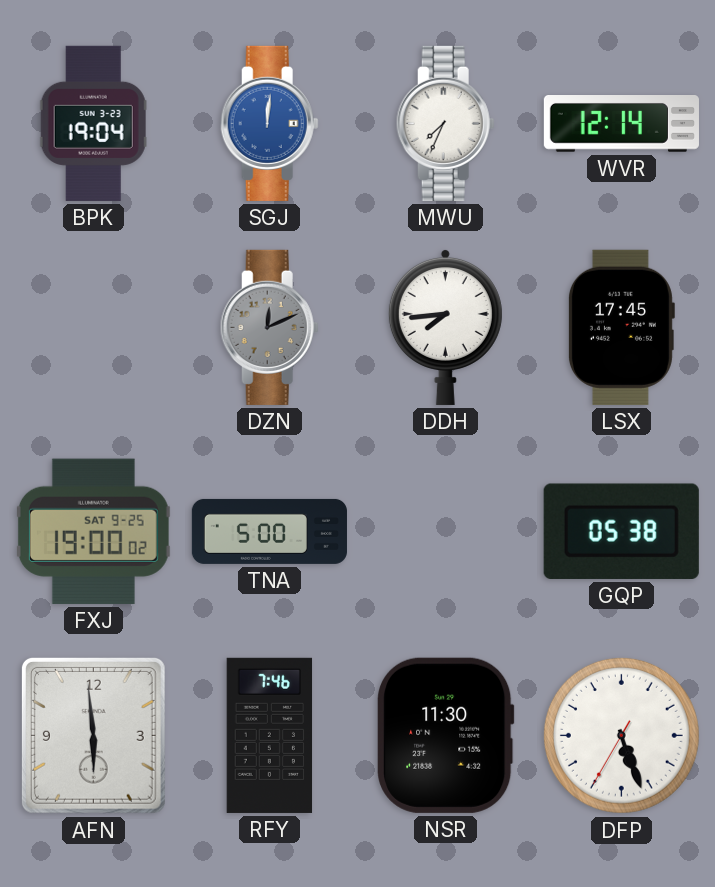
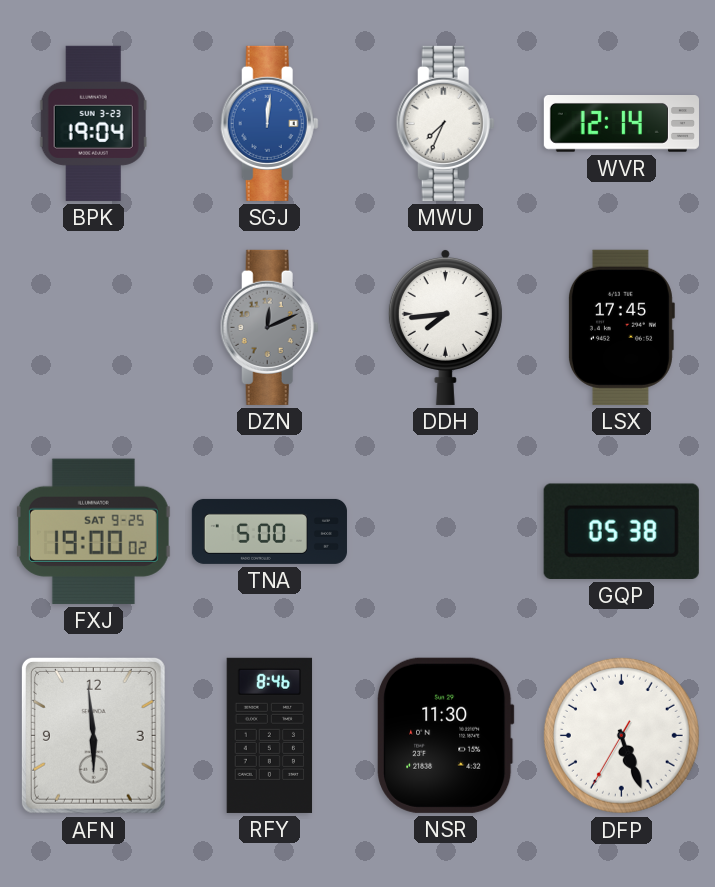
RFY: 7:46 -> 8:46
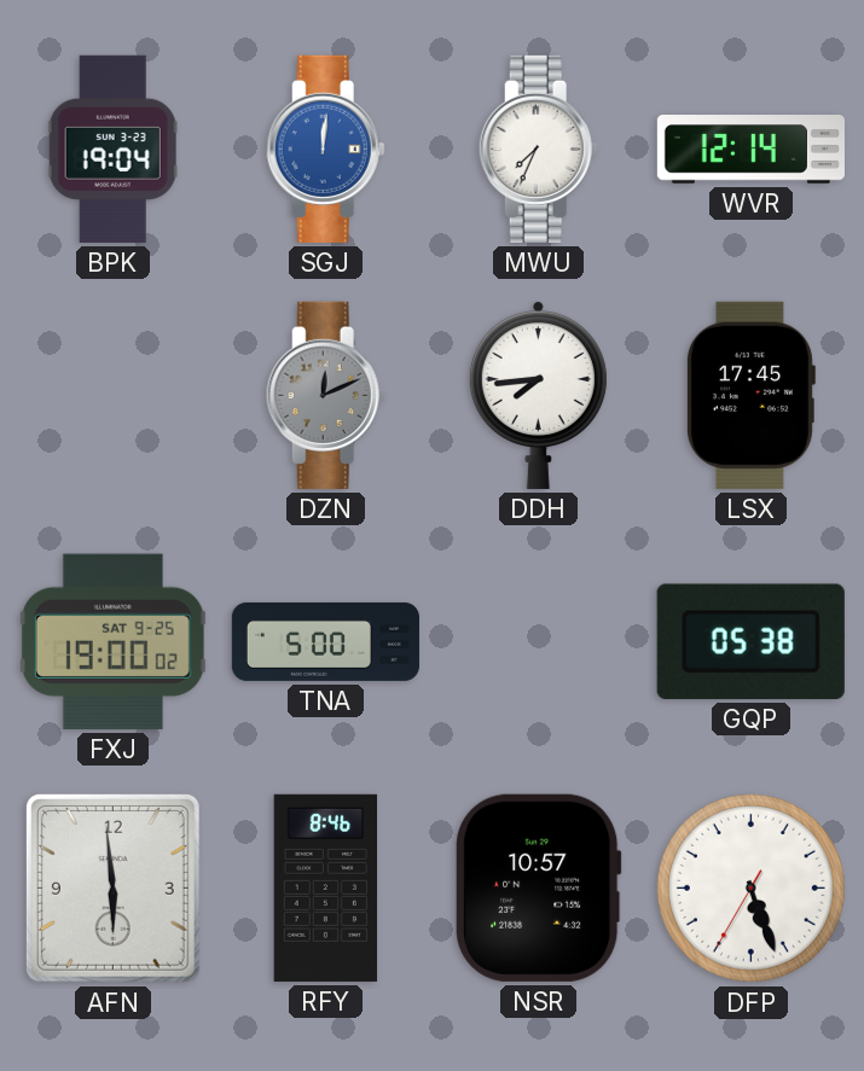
NSR: 11:30 -> 10:57
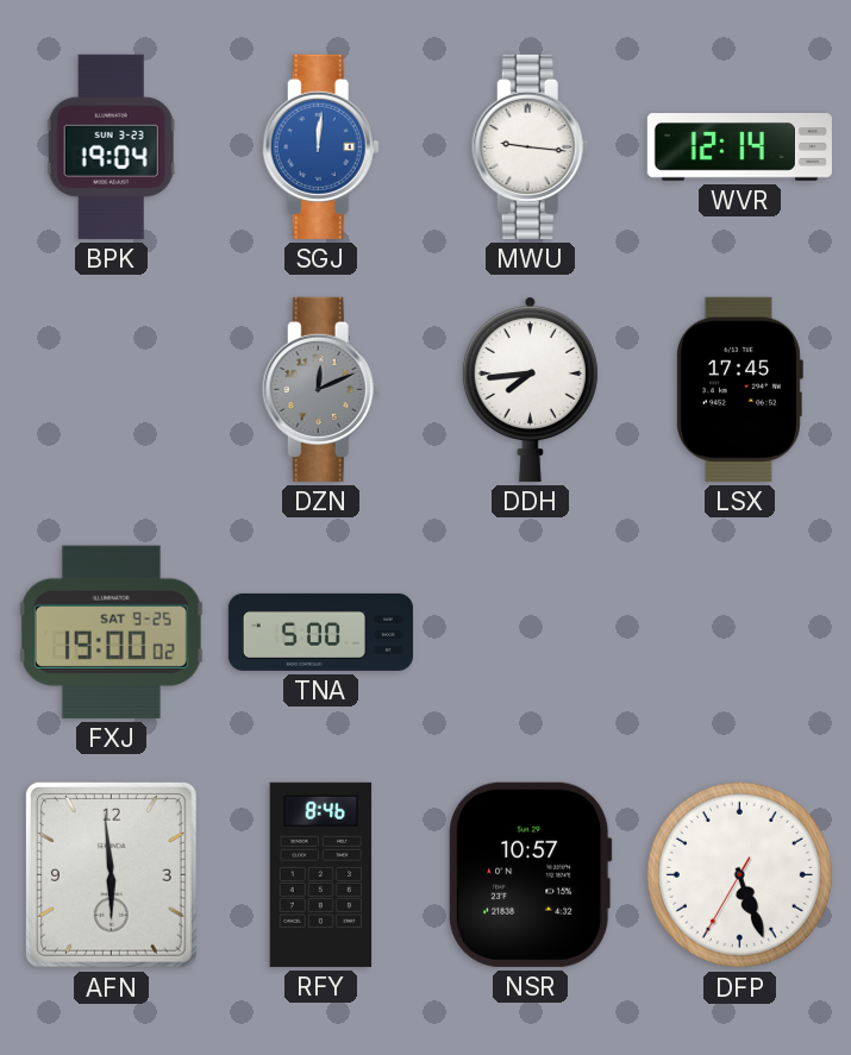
MWU: 7:34 -> 9:16
GQP: 05:38 -> none
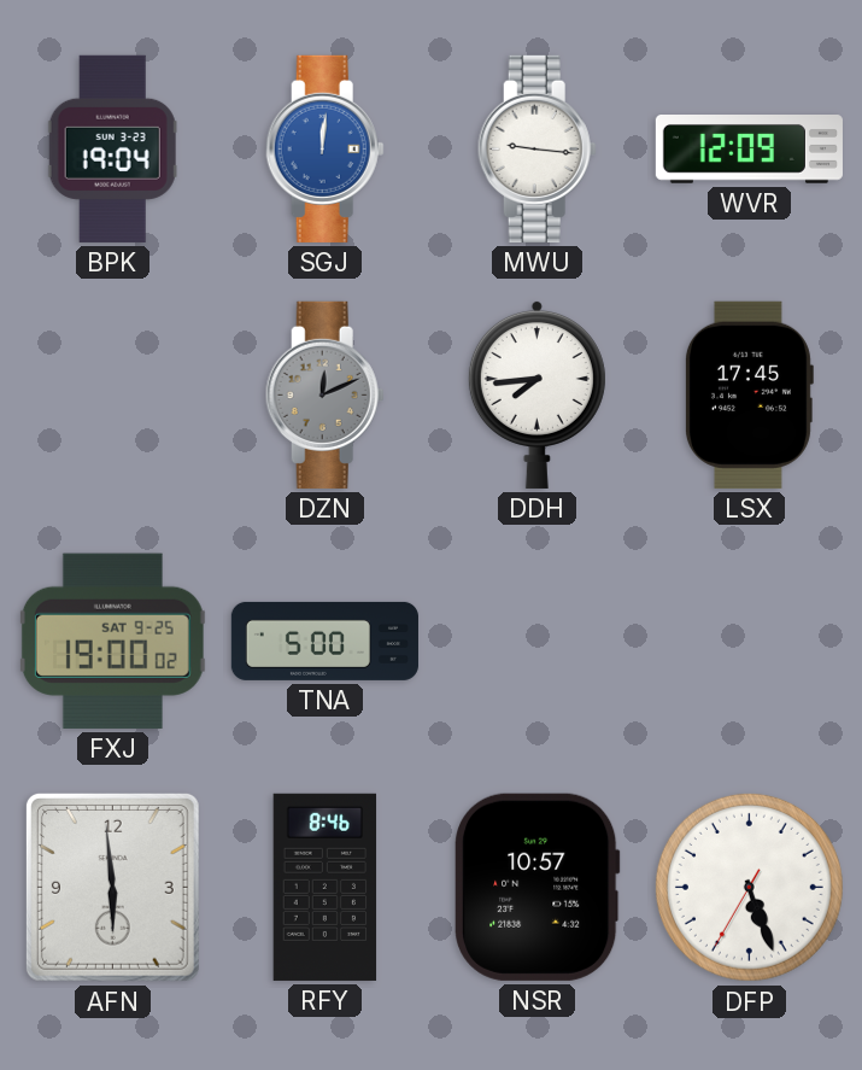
WVR: 12:14 -> 12:09
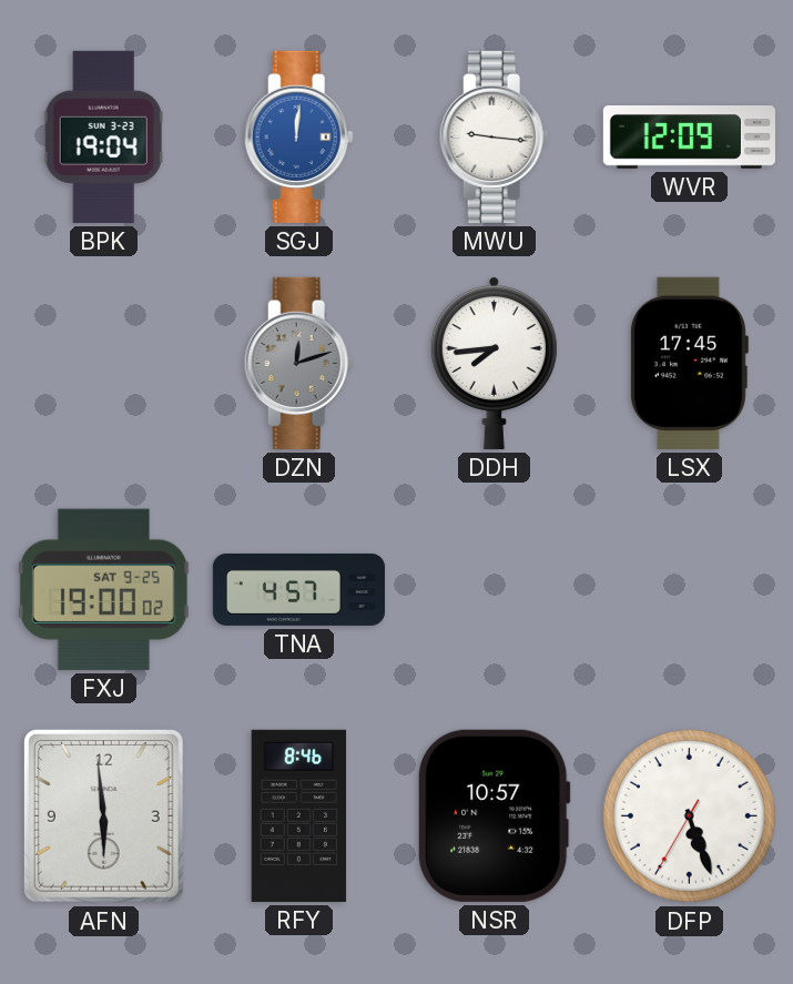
DZN: 12:11 -> 12:12
TNA: 5:00 -> 4:57
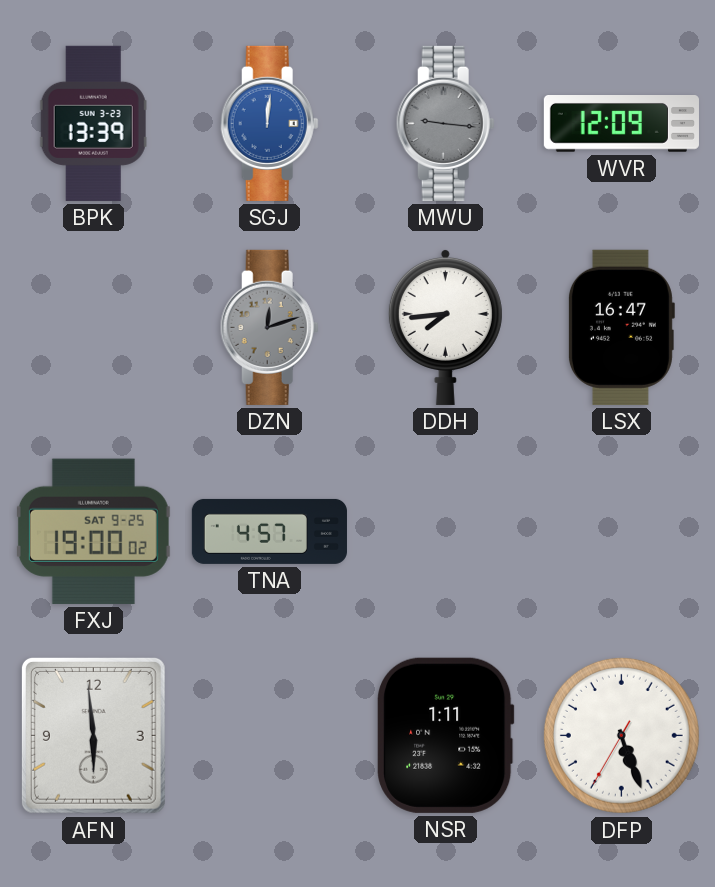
BPK: 19:04 -> 13:39
MWU dial: white -> grey
LSX: 17:45 -> 16:47
RFY: 8:46 -> none
NSR: 10:57 -> 1:11
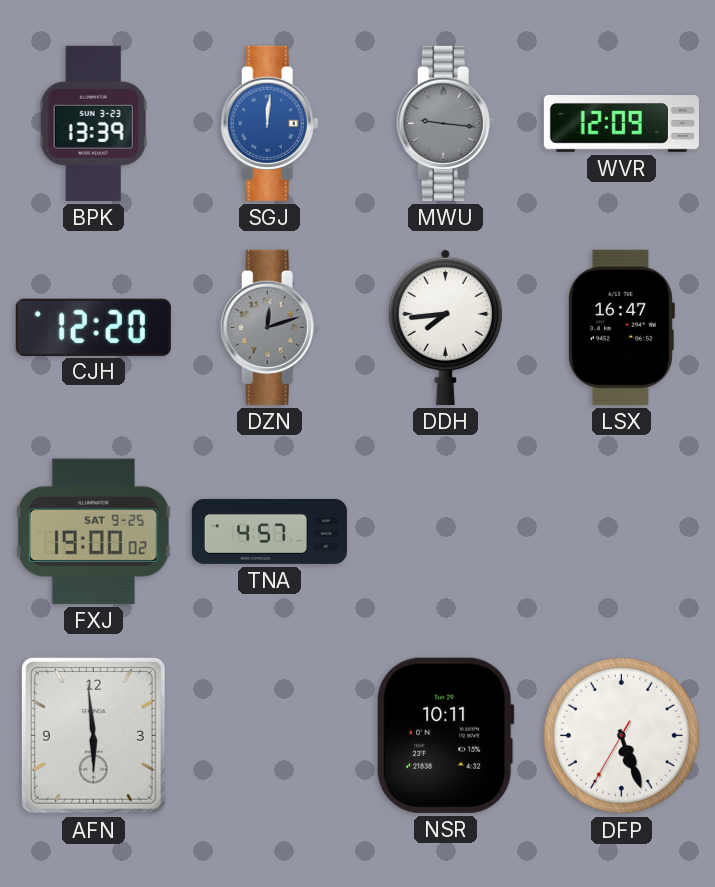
CJH: none -> 12:20
NSR: 1:11 -> 10:11
